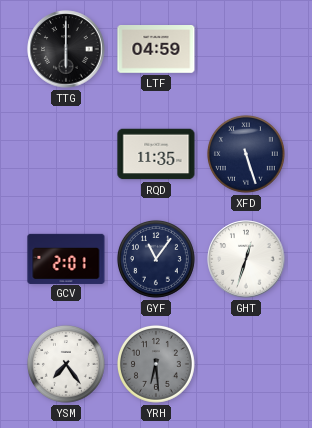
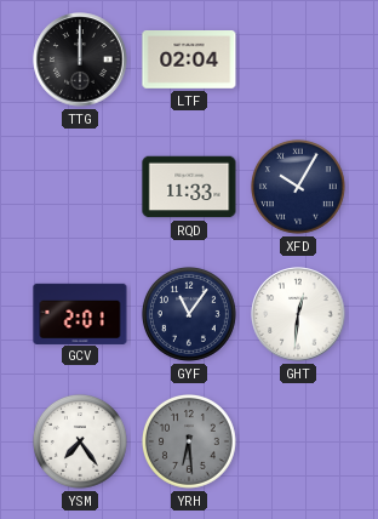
TTG: 6:00 -> 12:00
LTF: 04:59 -> 02:04
RQD: 11:35 -> 11:33
XFD: 5:27 -> 10:05
GHT: 12:33 -> 12:31
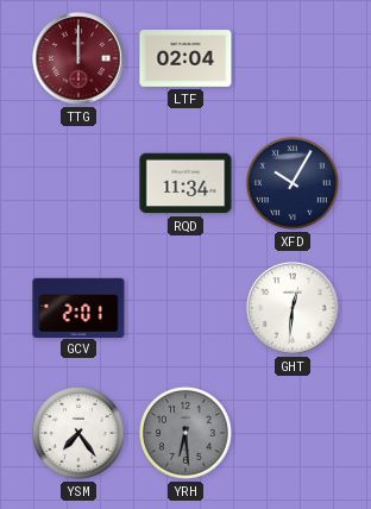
TTG dial: black -> burgundy
RQD: 11:33 -> 11:34
GYF: 11:06 -> none
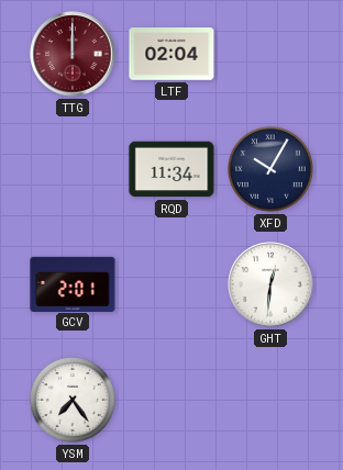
YRH: 6:29 -> none
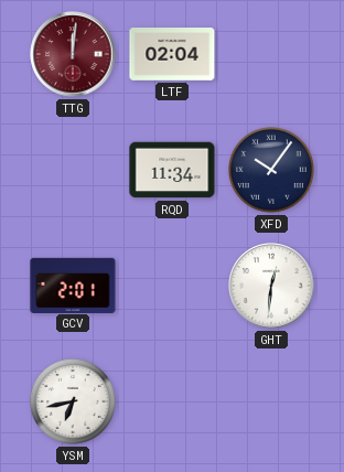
TTG: 12:00 -> 12:01
XFD: 10:05 -> 10:06
YSM: 7:24 -> 6:43
